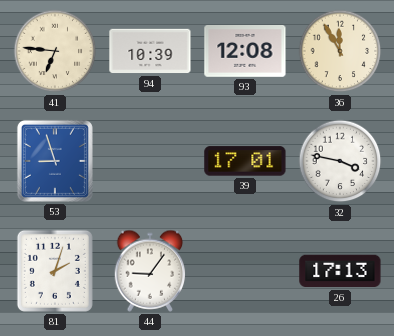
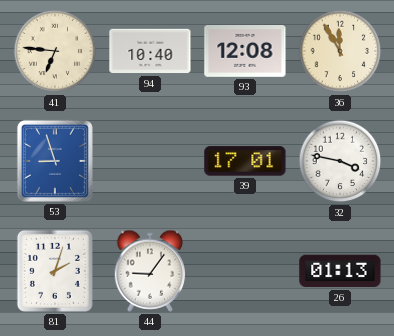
94: 10:39 -> 10:40
26: 17:13 -> 01:13
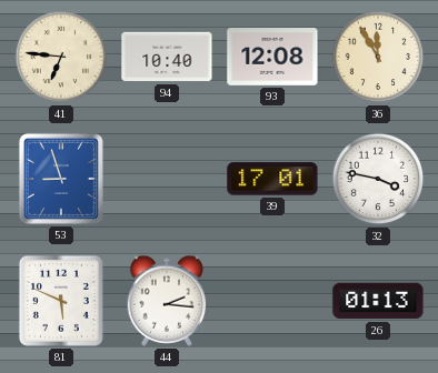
81: 2:03 -> 5:49
44: 9:06 -> 2:16
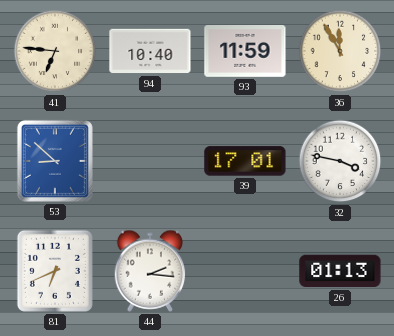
93: 12:08 -> 11:59
53: 8:57 -> 8:52
81: 5:49 -> 6:41
